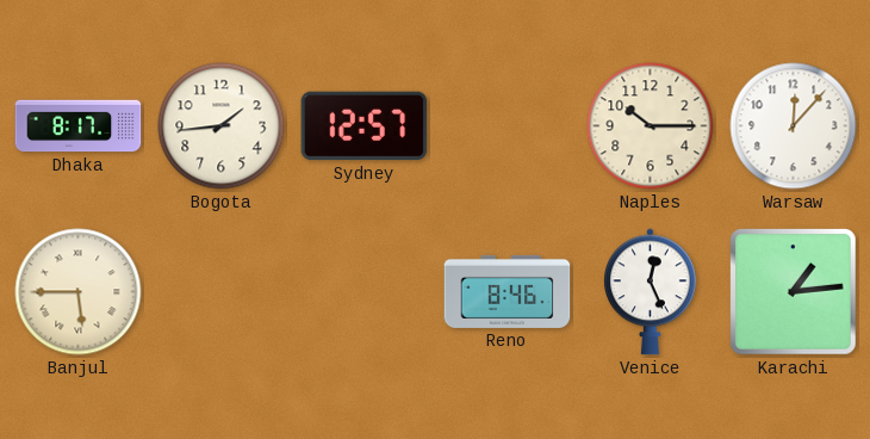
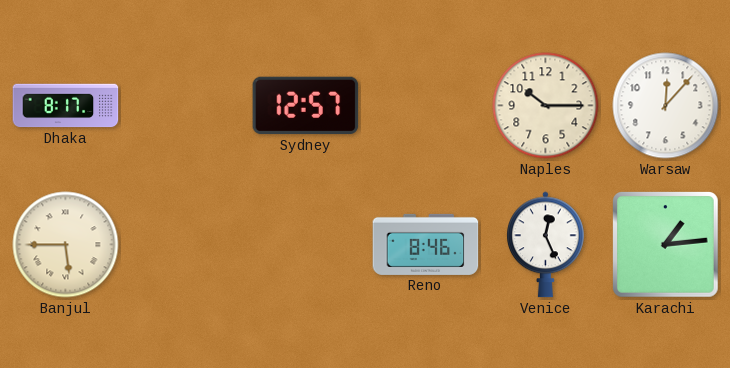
Bogota: 1:44 -> none
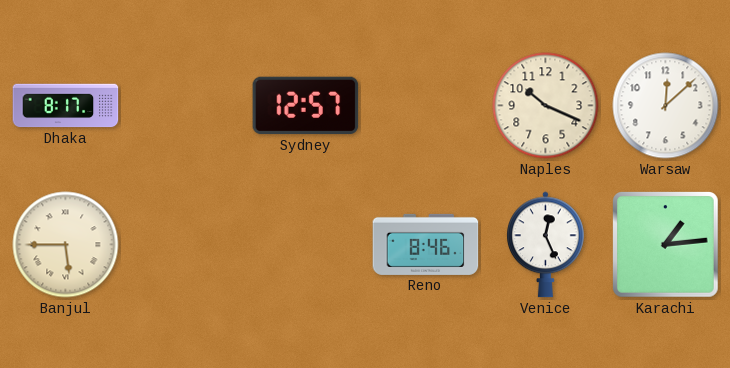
Naples: 10:15 -> 10:19
Warsaw: 12:07 -> 12:08
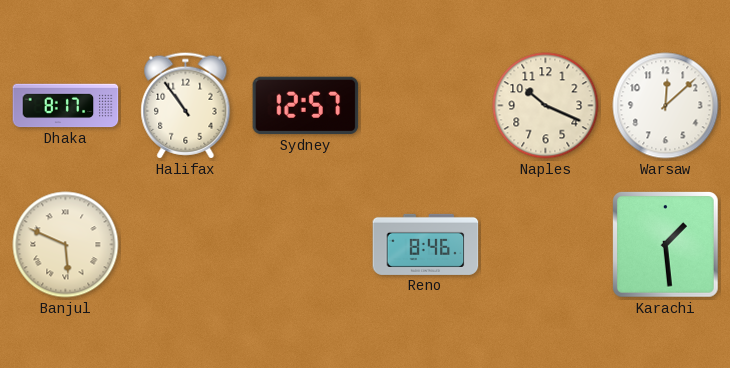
Halifax: none -> 10:54
Banjul: 5:45 -> 5:49
Venice: 12:26 -> none
Karachi: 1:14 -> 1:29
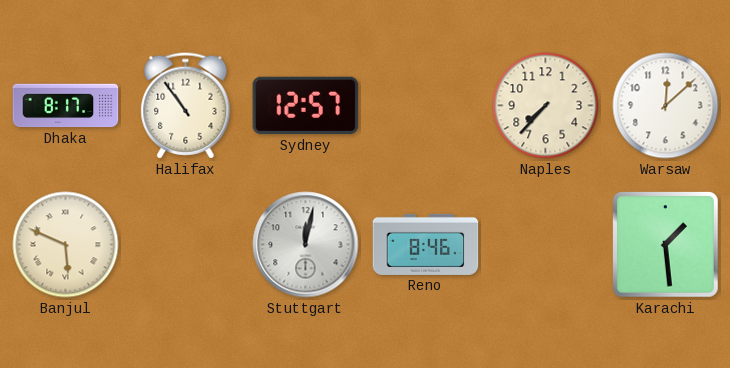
Naples: 10:19 -> 7:37
Stuttgart: none -> 12:02
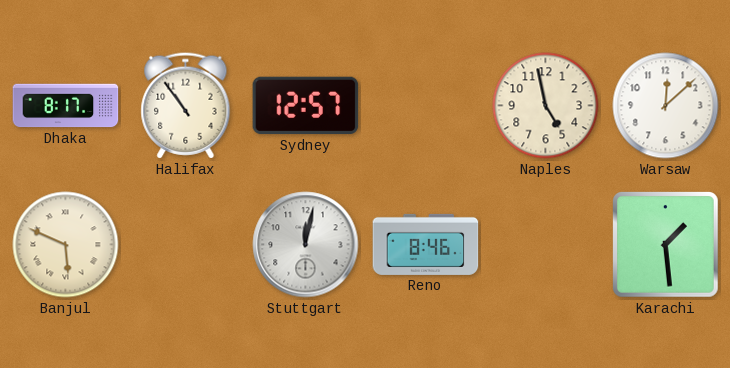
Naples: 7:37 -> 4:58
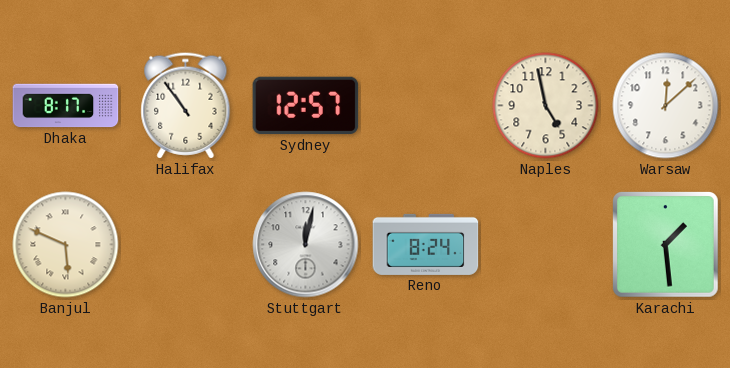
Reno: 8:46 -> 8:24
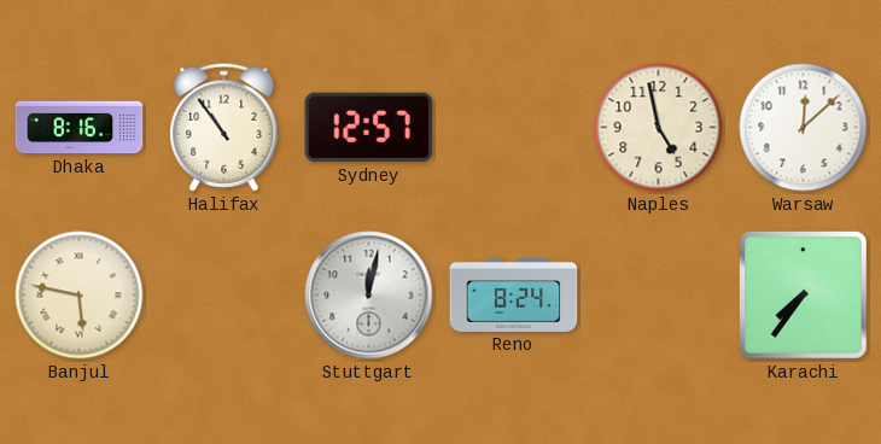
Dhaka: 8:17 -> 8:16
Banjul: 5:49 -> 5:47
Karachi: 1:29 -> 7:36
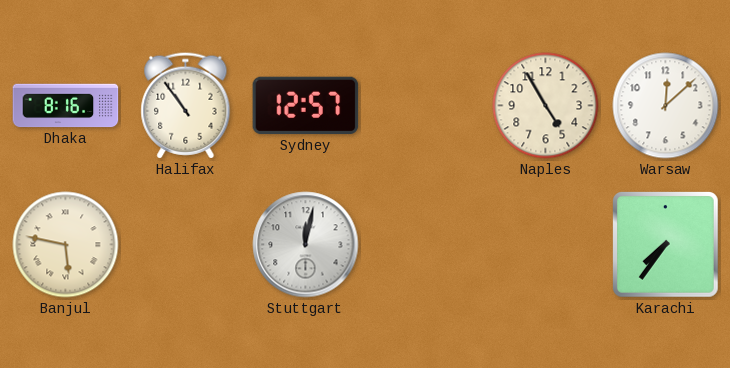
Naples: 4:58 -> 4:55
Reno: 8:24 -> none
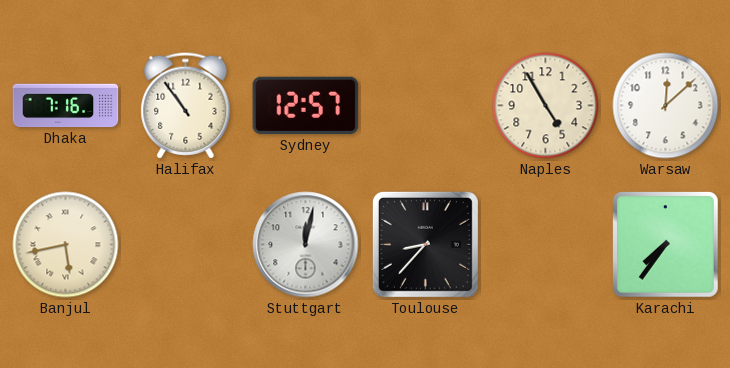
Dhaka: 8:16 -> 7:16
Banjul: 5:47 -> 5:43
Toulouse: none -> 8:37
